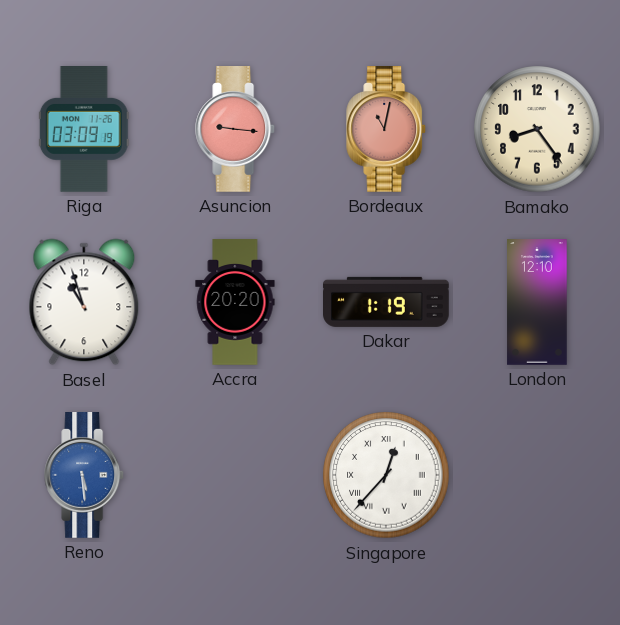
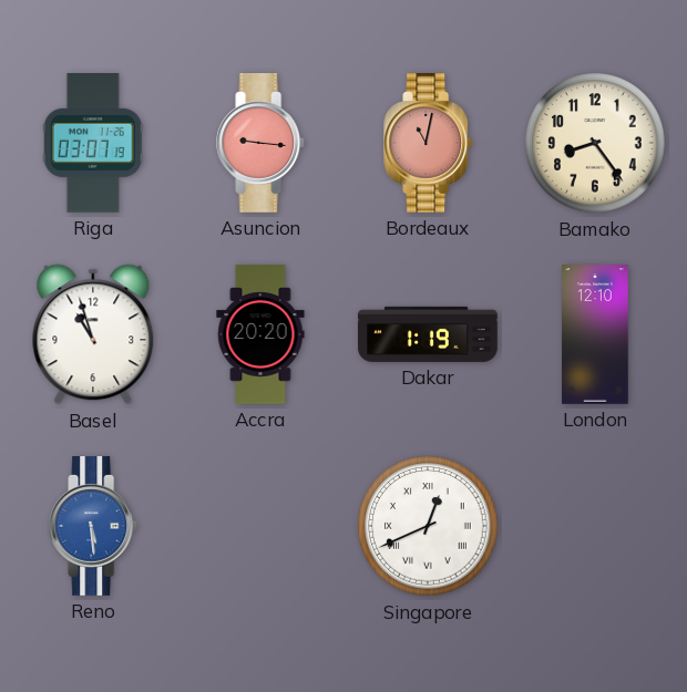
Riga: 03:09 -> 03:07
Singapore: 12:37 -> 12:41
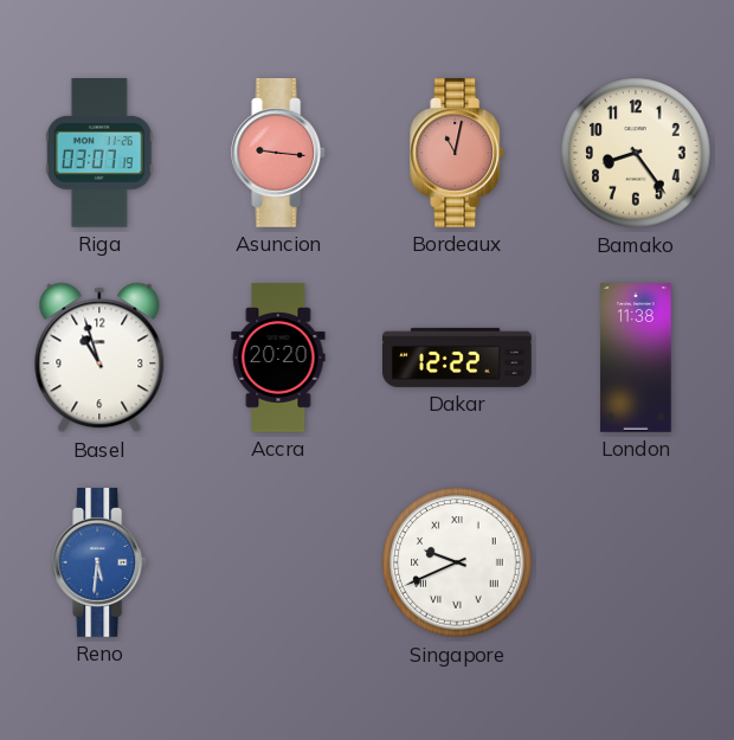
Dakar: 1:19 -> 12:22
London: 12:10 -> 11:38
Reno: 5:29 -> 5:31
Singapore: 12:41 -> 9:41
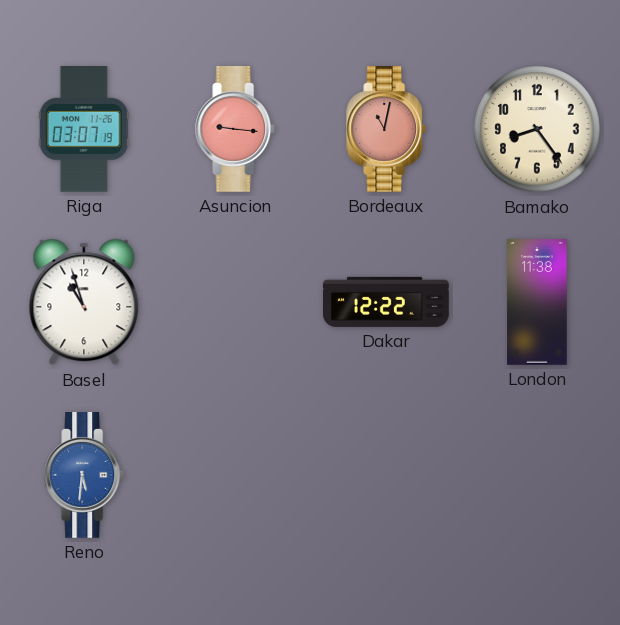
Accra: 20:20 -> none
Singapore: 9:41 -> none
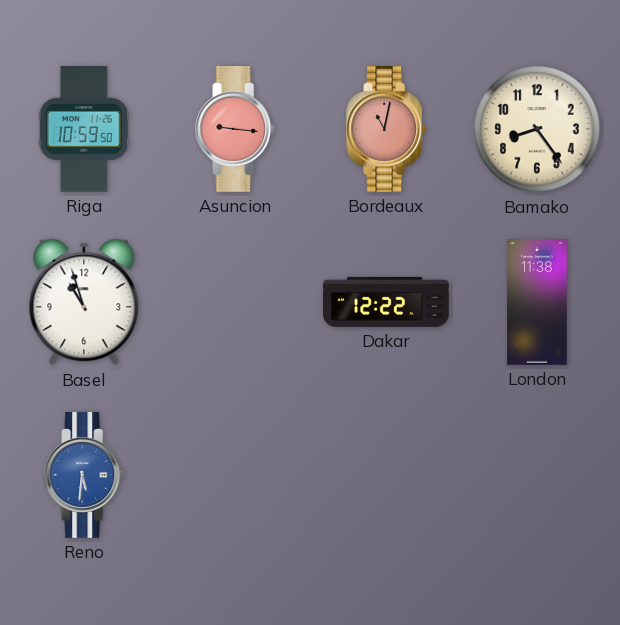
Riga: 03:07 -> 10:59
